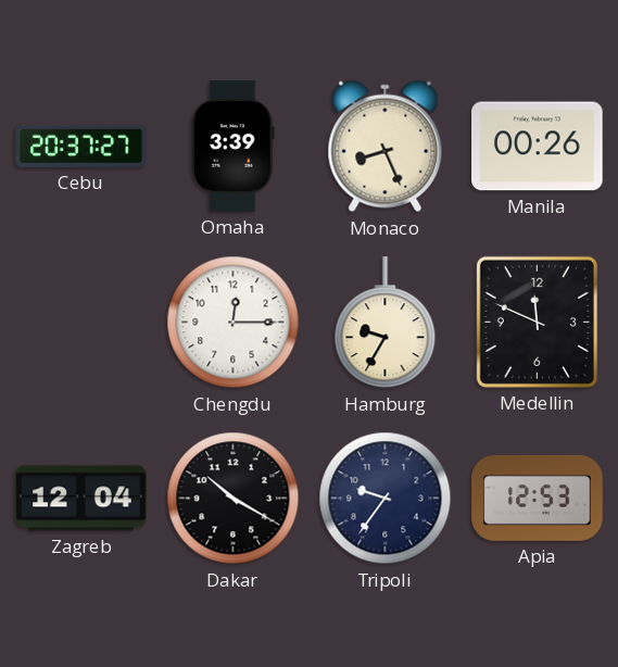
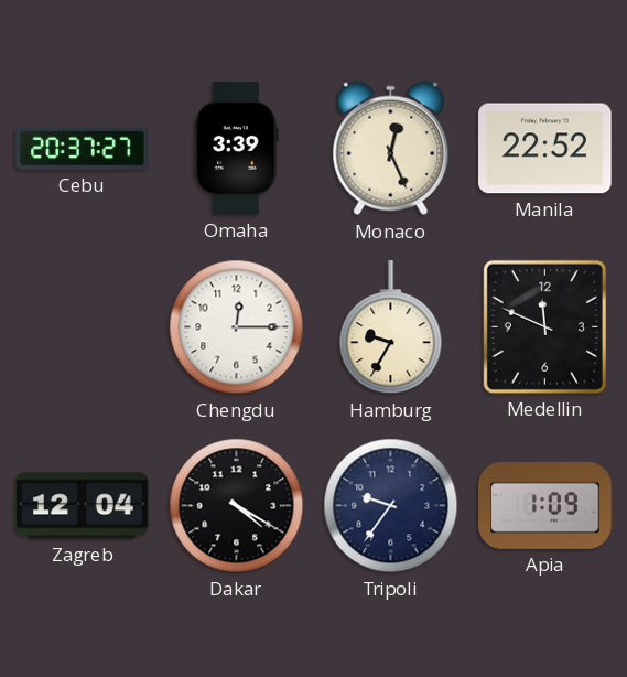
Monaco: 8:26 -> 12:26
Manila: 00:26 -> 22:52
Dakar: 10:20 -> 4:20
Apia: 12:53 -> 1:09
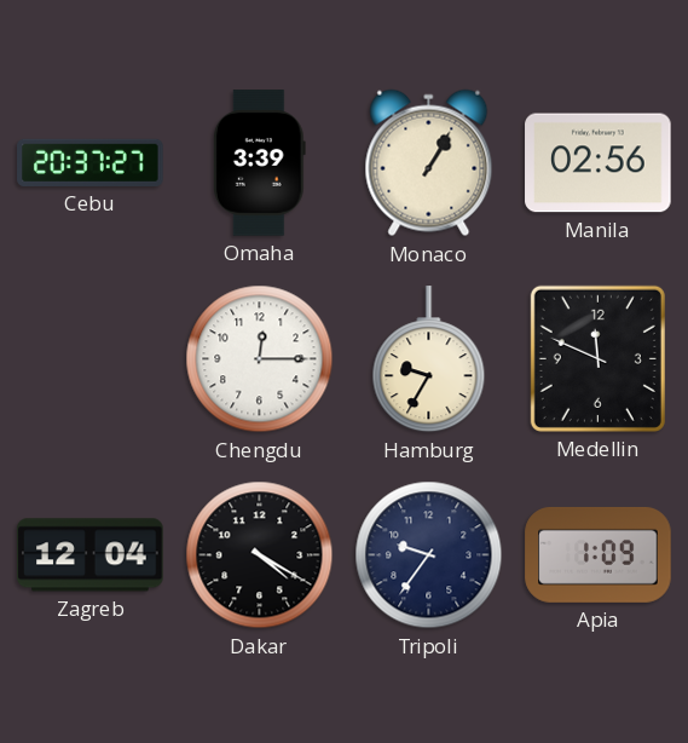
Monaco: 12:26 -> 1:05
Manila: 22:52 -> 02:56
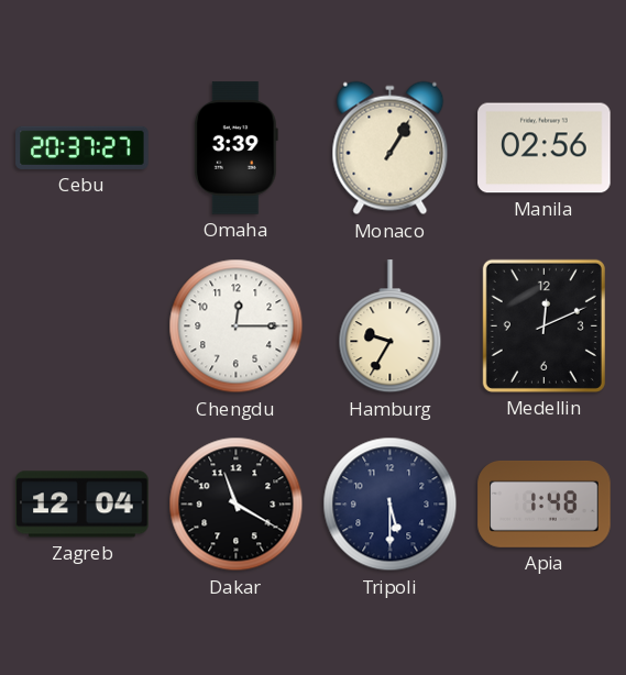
Medellin: 11:49 -> 12:11
Dakar: 4:20 -> 11:20
Tripoli: 9:36 -> 5:30
Apia: 1:09 -> 1:48
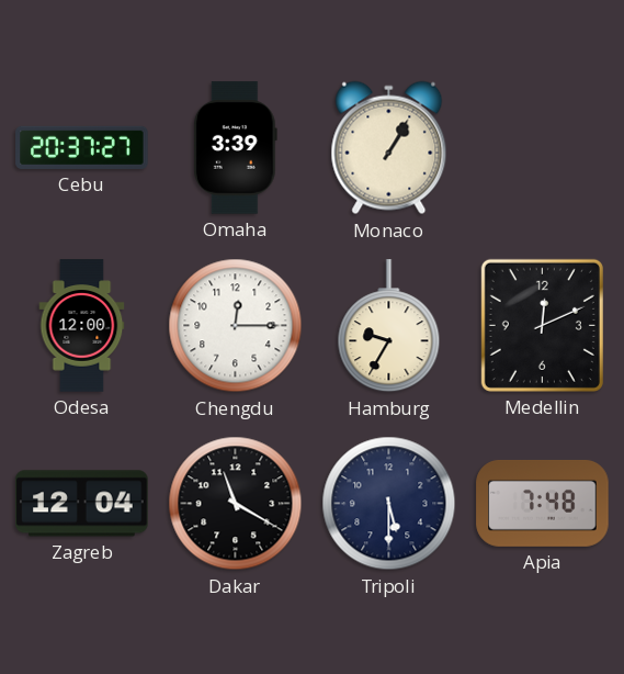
Manila: 02:56 -> none
Odesa: none -> 12:00
Apia: 1:48 -> 7:48
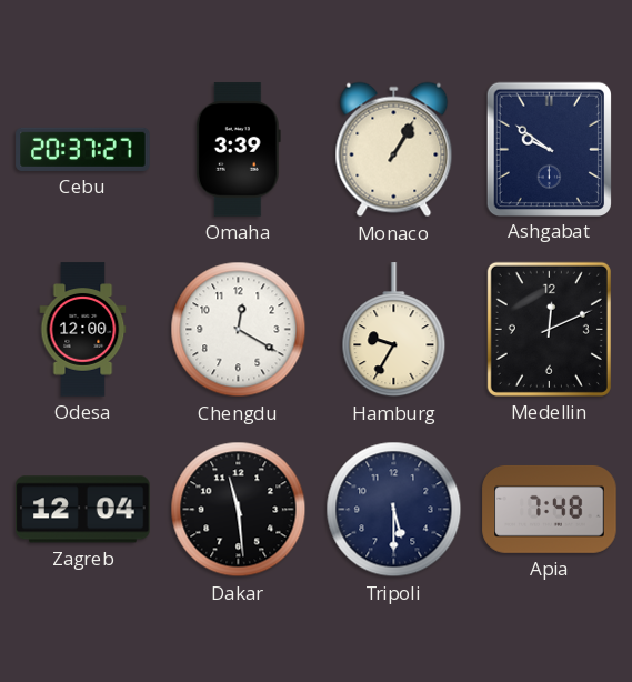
Ashgabat: none -> 9:51
Chengdu: 12:15 -> 12:20
Dakar: 11:20 -> 11:29
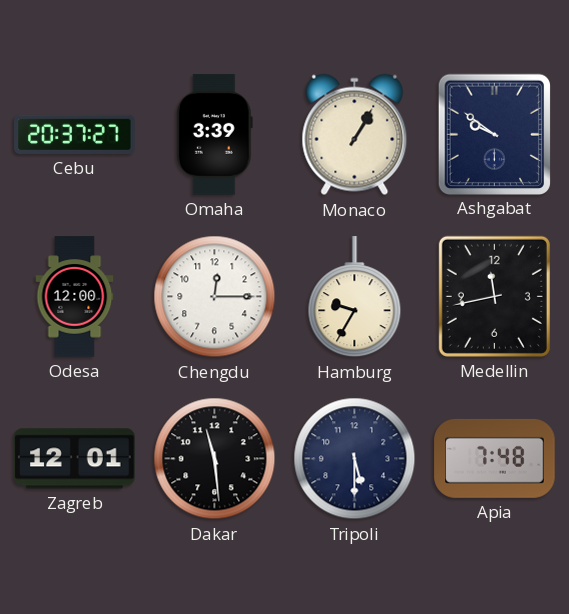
Chengdu: 12:20 -> 12:15
Medellin: 12:11 -> 11:43
Zagreb: 12:04 -> 12:01
